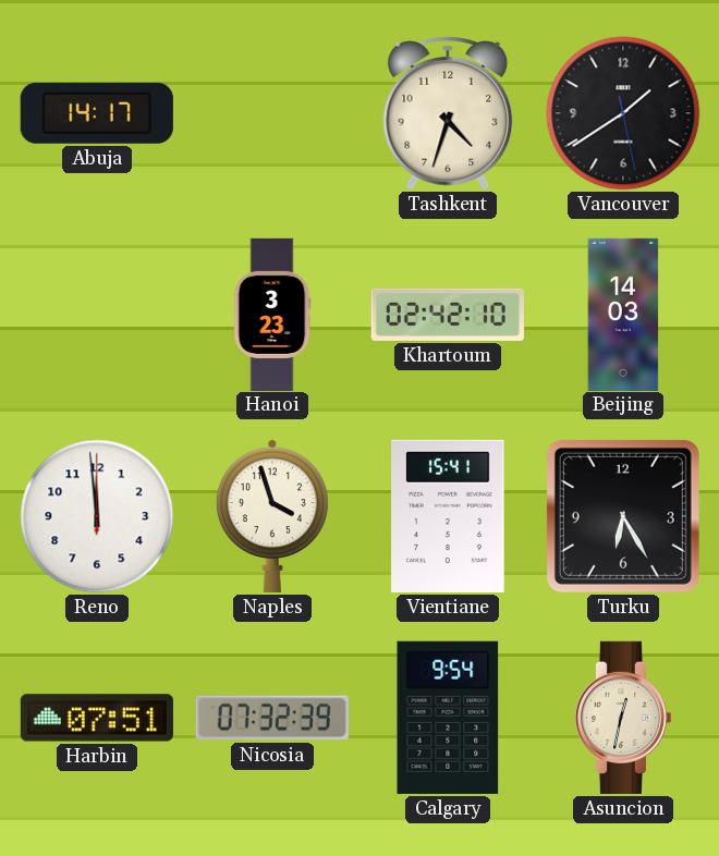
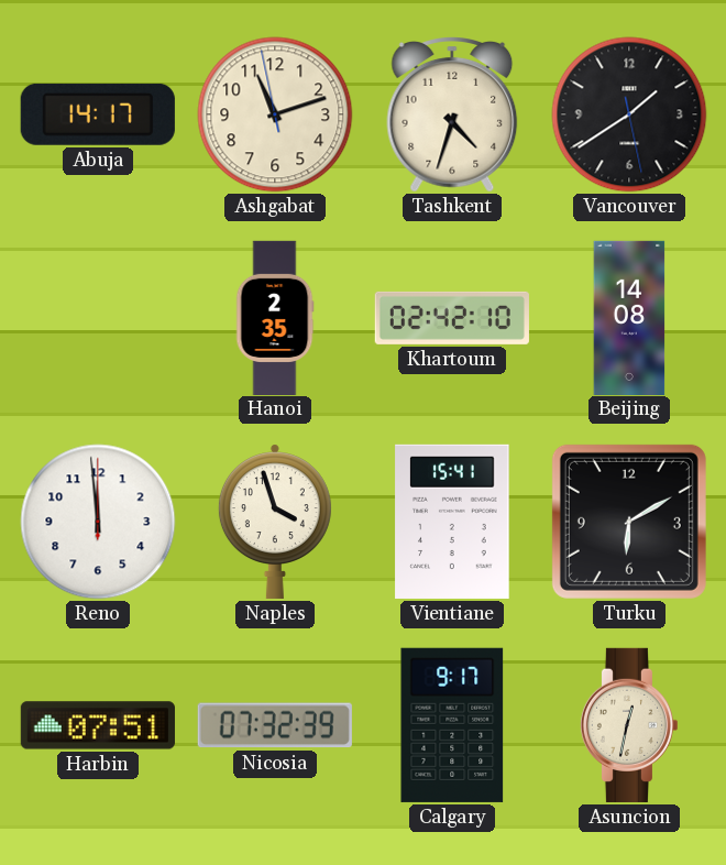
Ashgabat: none -> 11:11
Hanoi: 3:23 -> 2:35
Beijing: 14:03 -> 14:08
Turku: 6:25 -> 6:10
Calgary: 9:54 -> 9:17
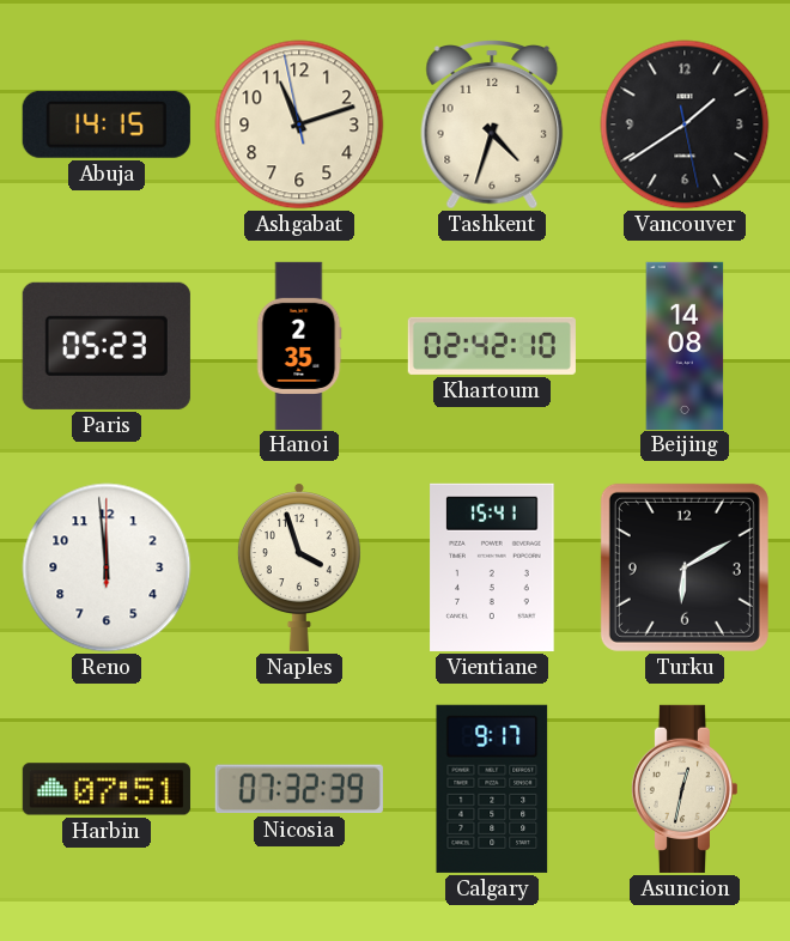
Abuja: 14:17 -> 14:15
Paris: none -> 05:23
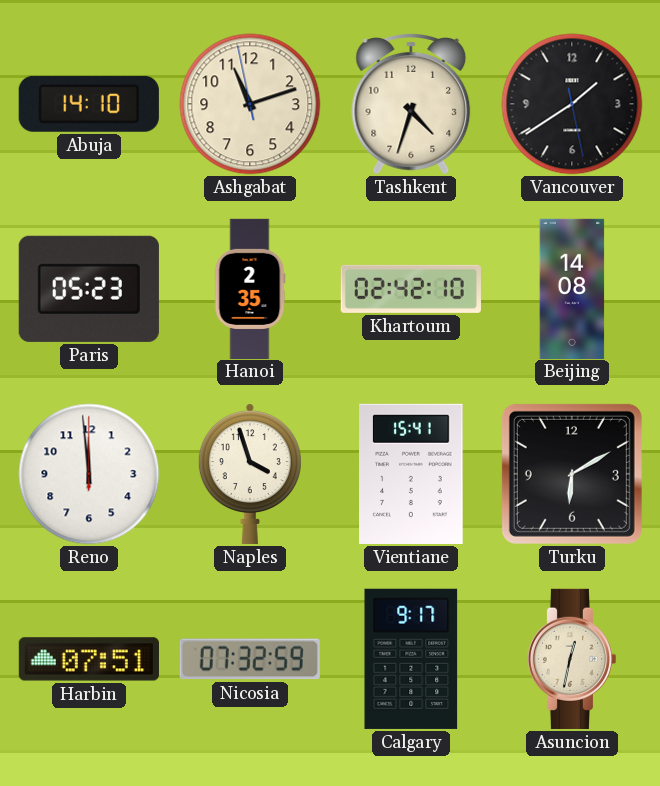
Abuja: 14:15 -> 14:10
Nicosia: 07:32:39 -> 07:32:59
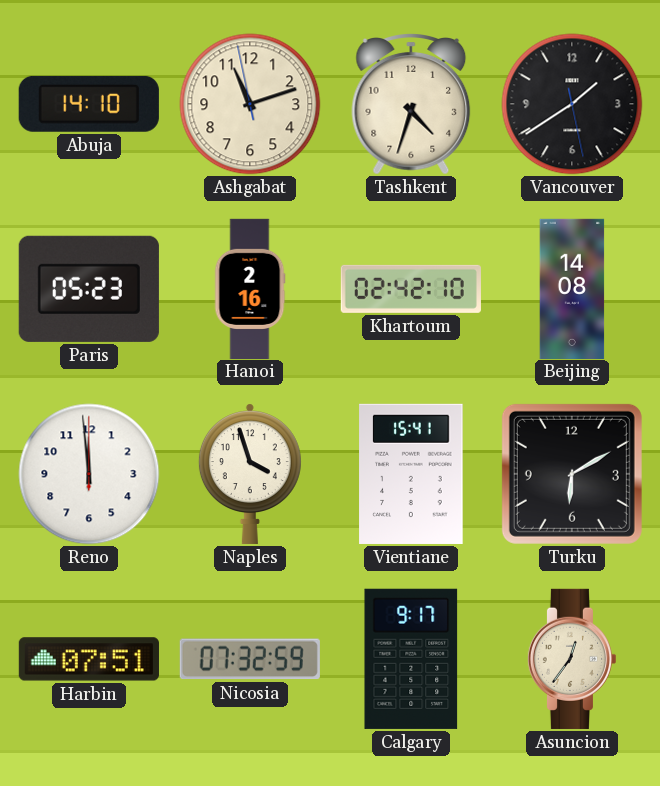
Hanoi: 2:35 -> 2:16
Asuncion: 12:32 -> 12:36
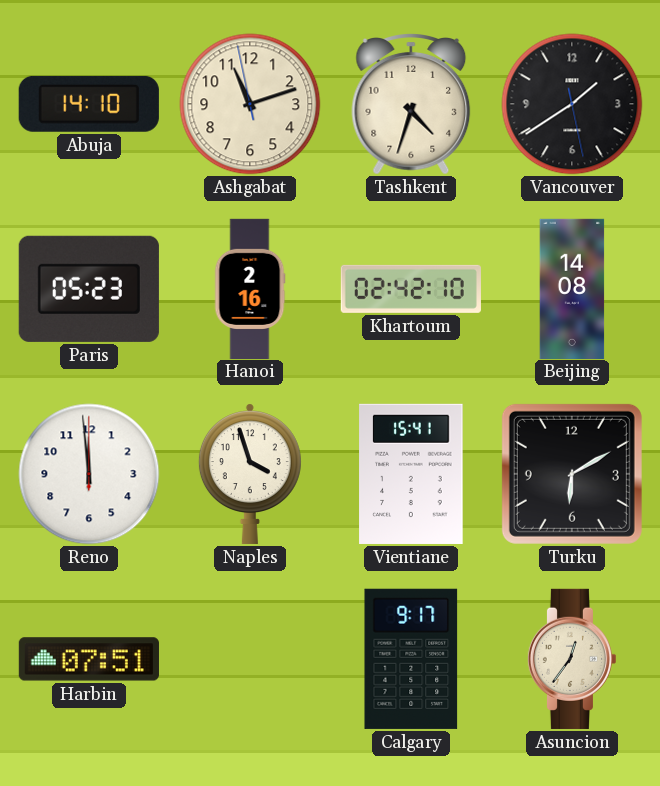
Nicosia: 07:32 -> none
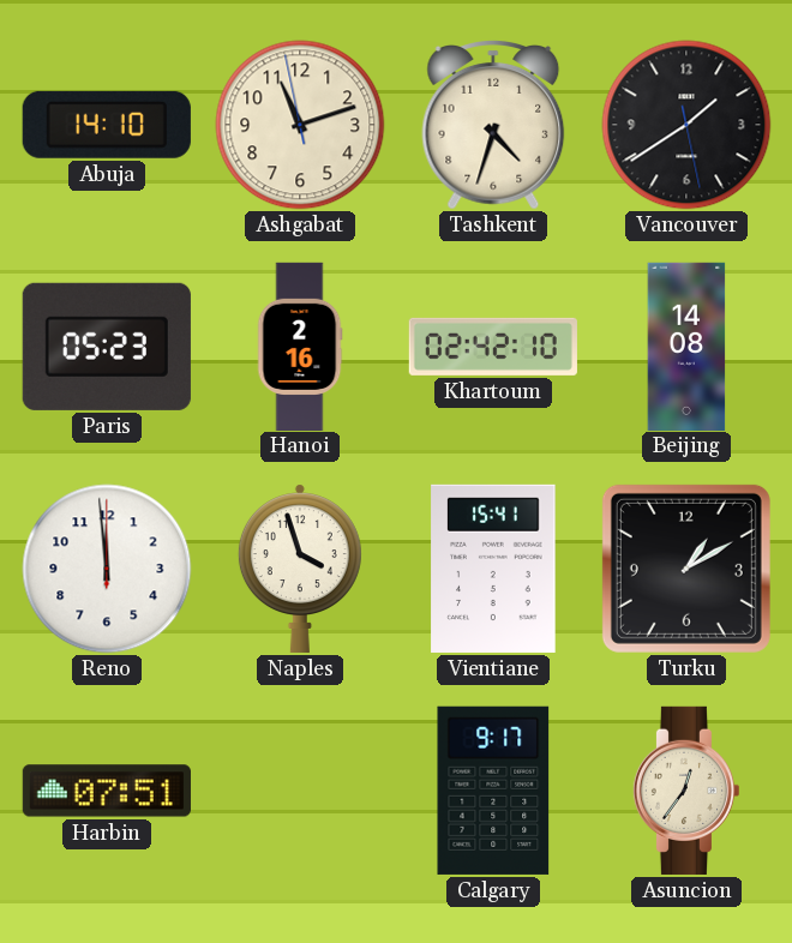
Turku: 6:10 -> 1:10
